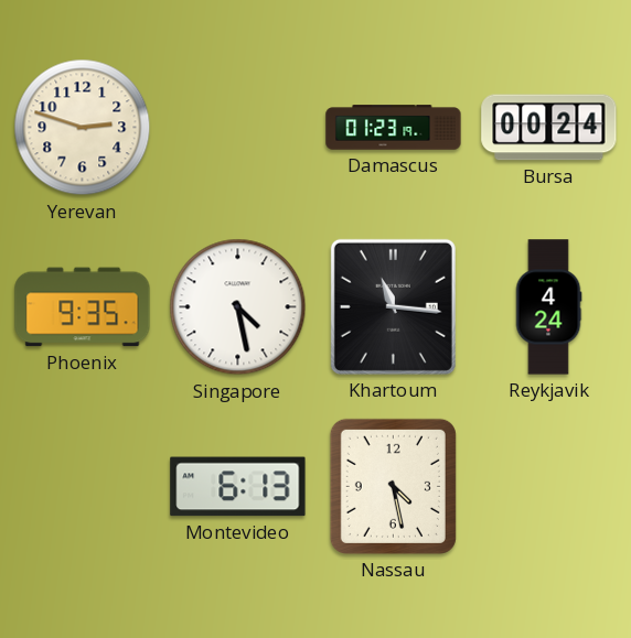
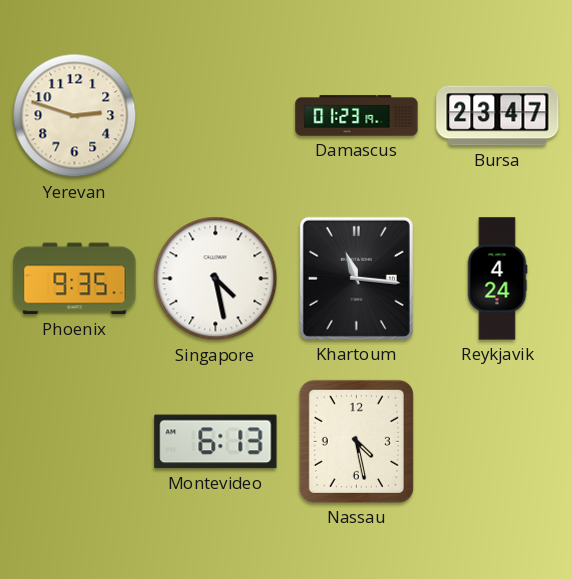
Bursa: 00:24 -> 23:47
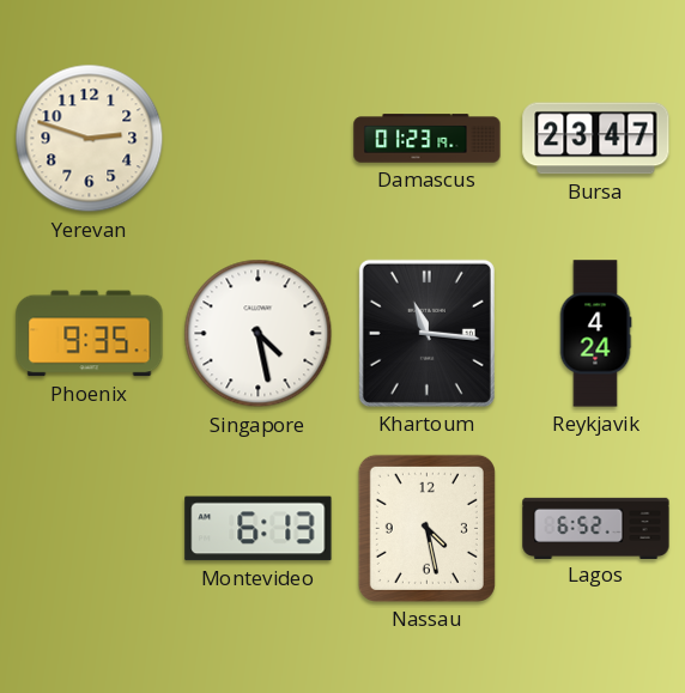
Lagos: none -> 6:52
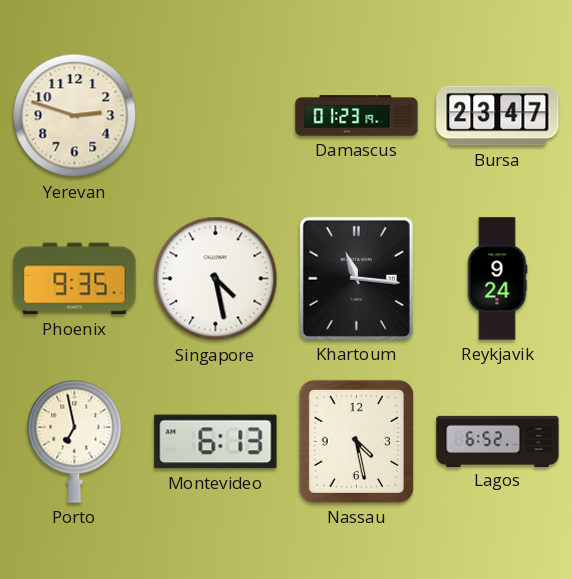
Reykjavik: 4:24 -> 9:24
Porto: none -> 6:58
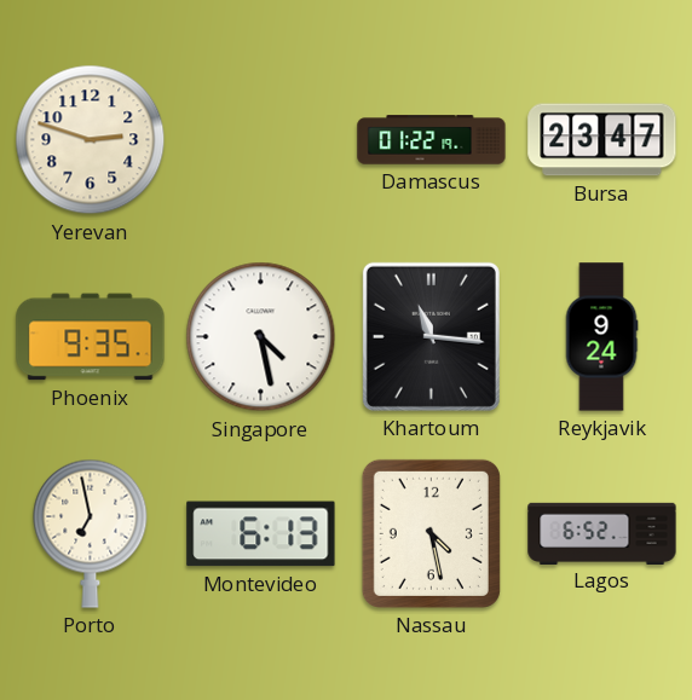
Damascus: 01:23 -> 01:22
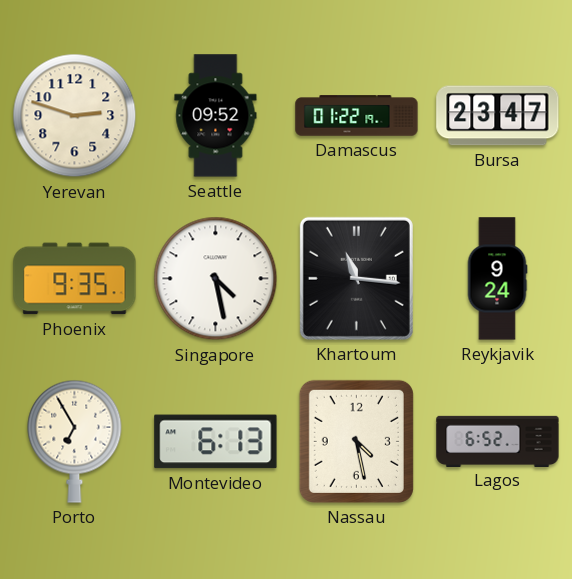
Seattle: none -> 09:52
Porto: 6:58 -> 6:55
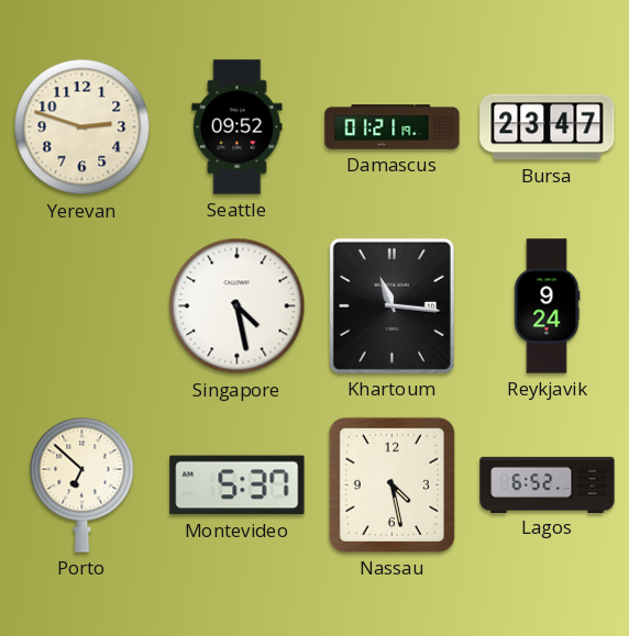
Damascus: 01:22 -> 01:21
Phoenix: 9:35 -> none
Porto: 6:55 -> 6:52
Montevideo: 6:13 -> 5:37
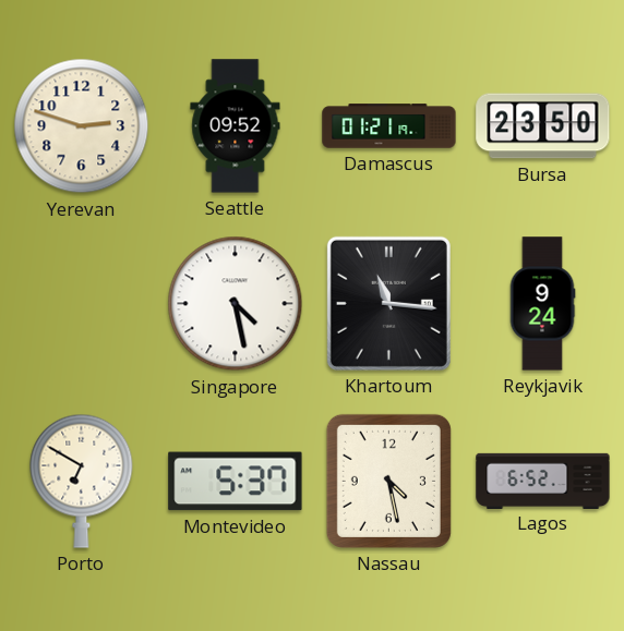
Bursa: 23:47 -> 23:50
Porto: 6:52 -> 6:50
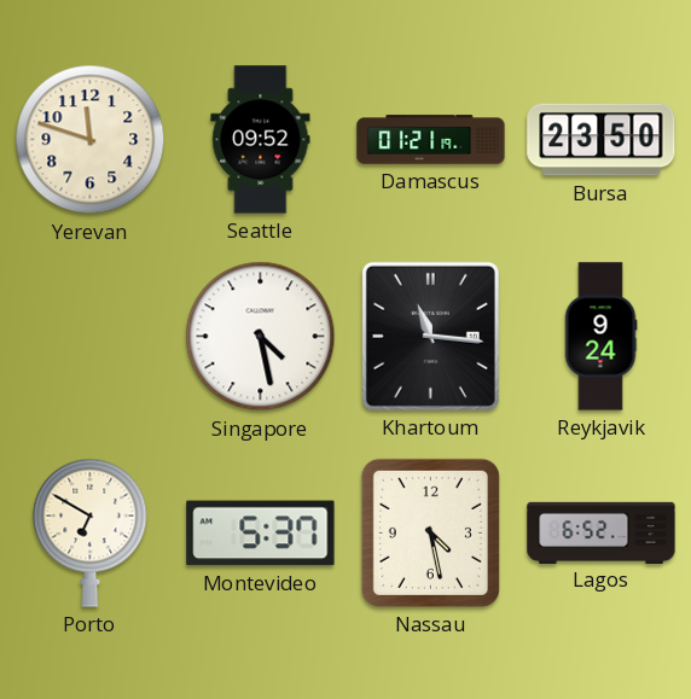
Yerevan: 2:48 -> 11:48
